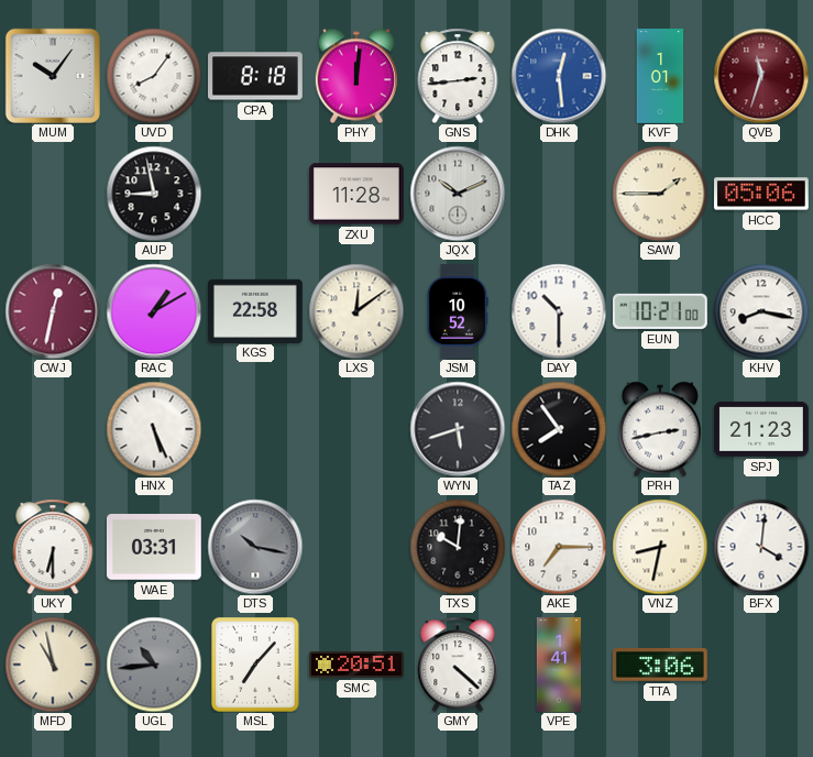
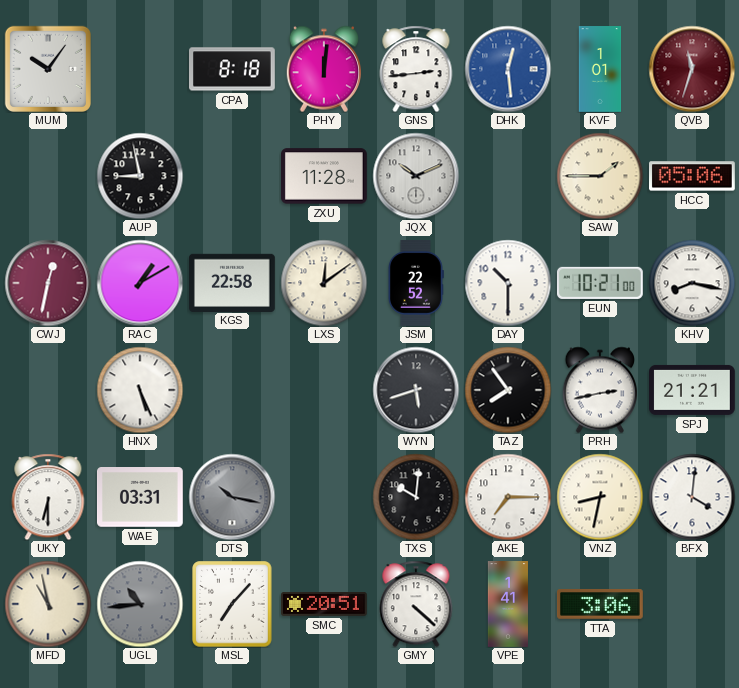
UVD: 8:06 -> none
JSM: 10:52 -> 22:52
SPJ: 21:23 -> 21:21
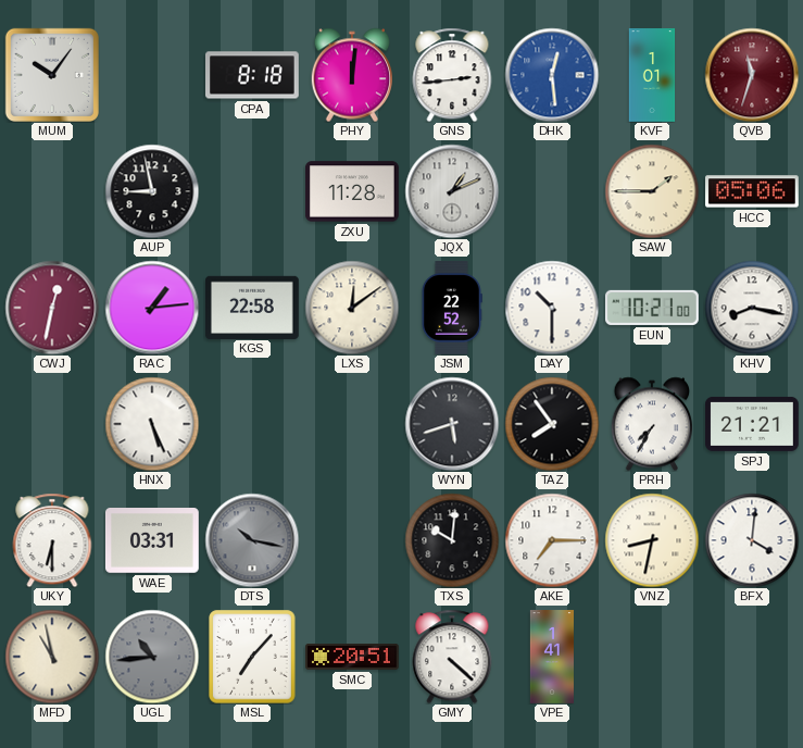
JQX: 10:11 -> 1:11
RAC: 1:10 -> 1:14
PRH: 2:43 -> 7:35
TTA: 3:06 -> none
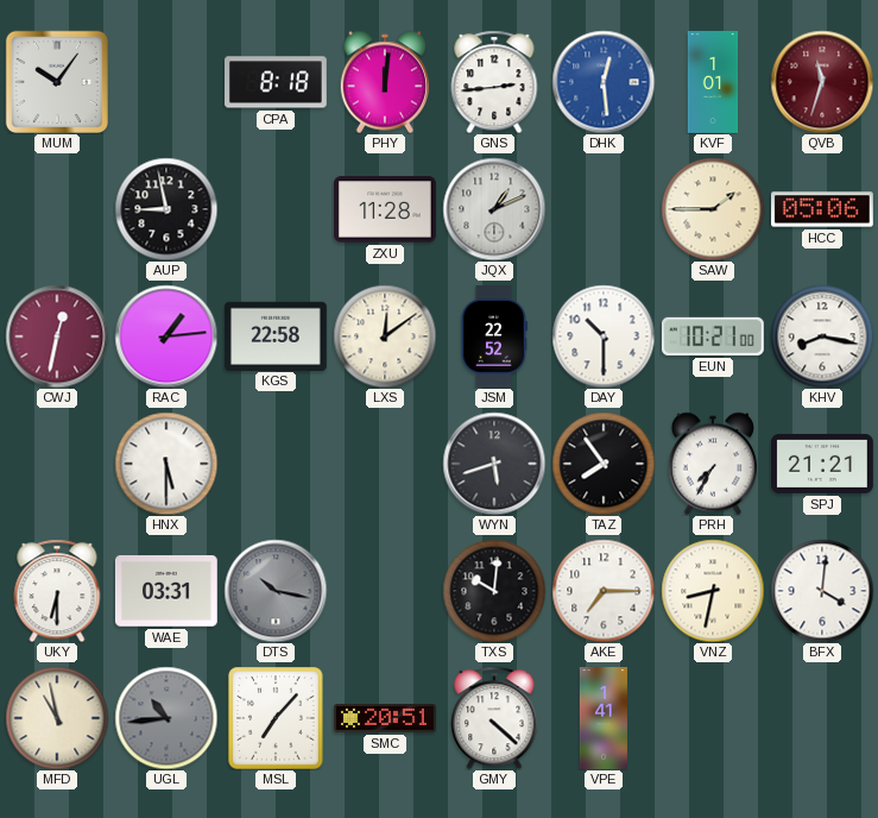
HNX: 5:26 -> 5:30
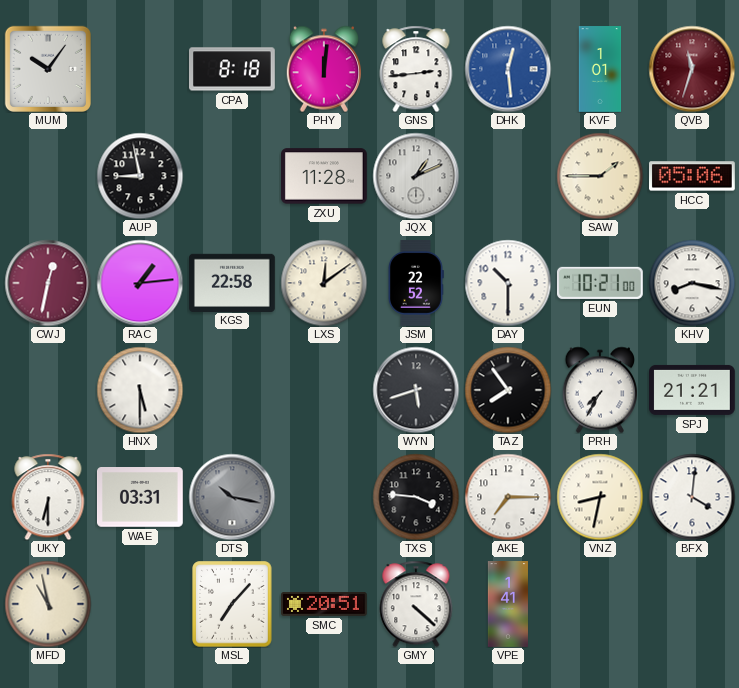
TXS: 10:01 -> 3:46
UGL: 10:44 -> none
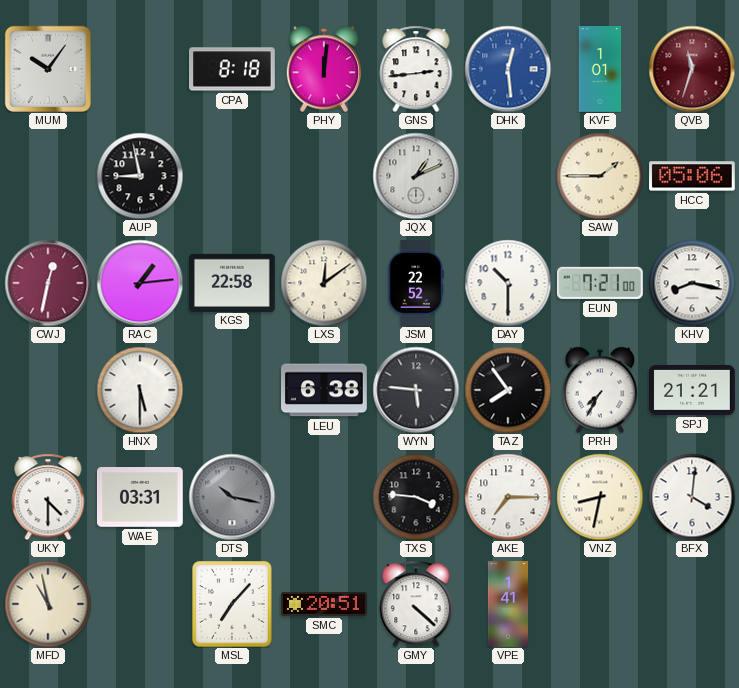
ZXU: 11:28 -> none
EUN: 10:21 -> 7:21
LEU: none -> 6:38
WYN: 5:42 -> 5:46
UKY: 6:30 -> 4:30
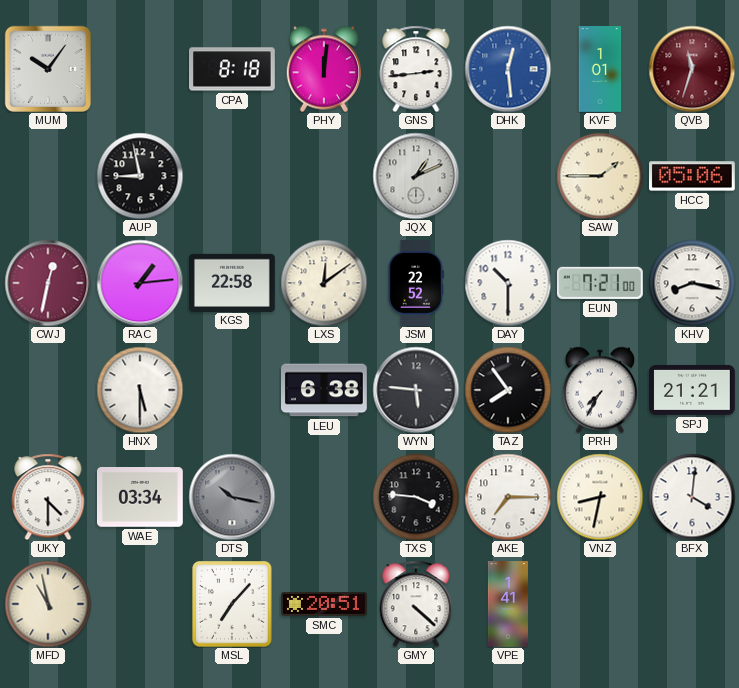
WAE: 03:31 -> 03:34
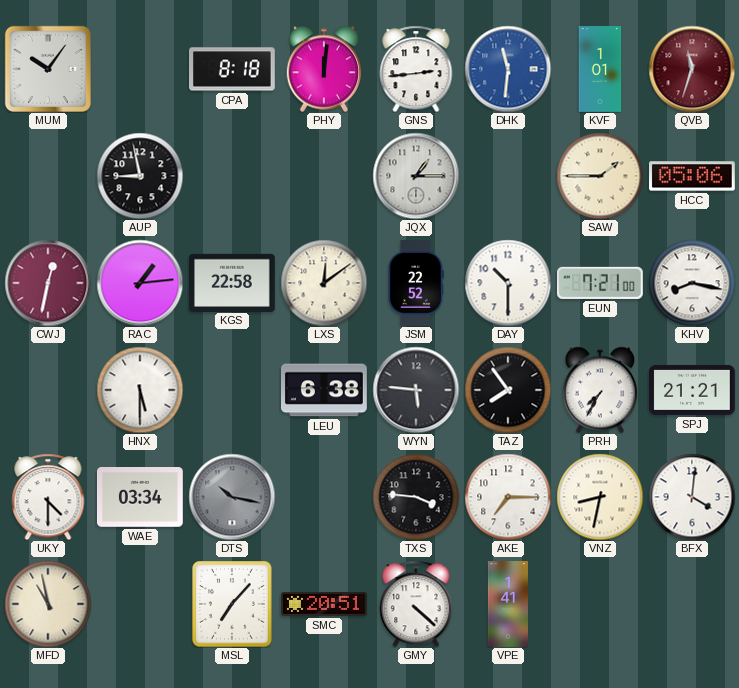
DHK: 12:29 -> 11:31
JQX: 1:11 -> 1:15
